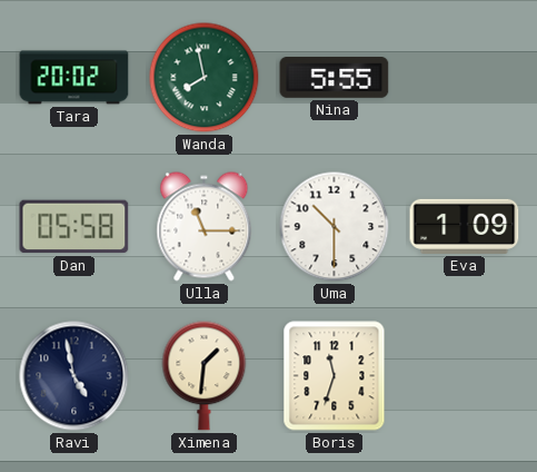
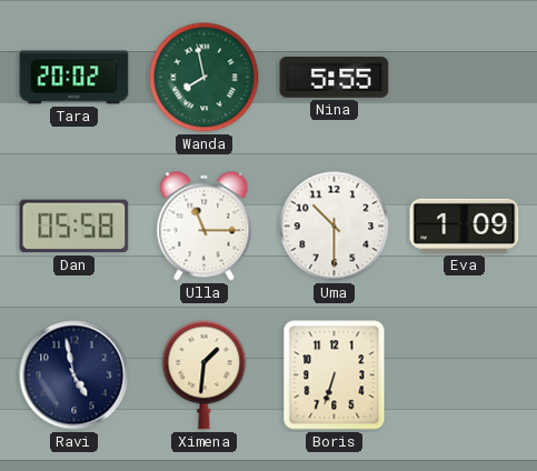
Boris: 11:33 -> 6:33
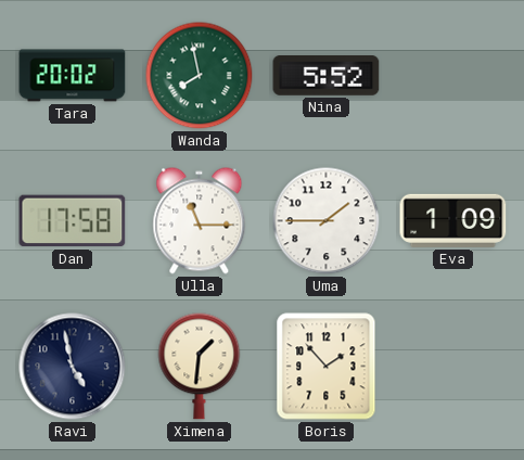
Nina: 5:55 -> 5:52
Dan: 05:58 -> 17:58
Uma: 10:30 -> 1:45
Boris: 6:33 -> 1:53
